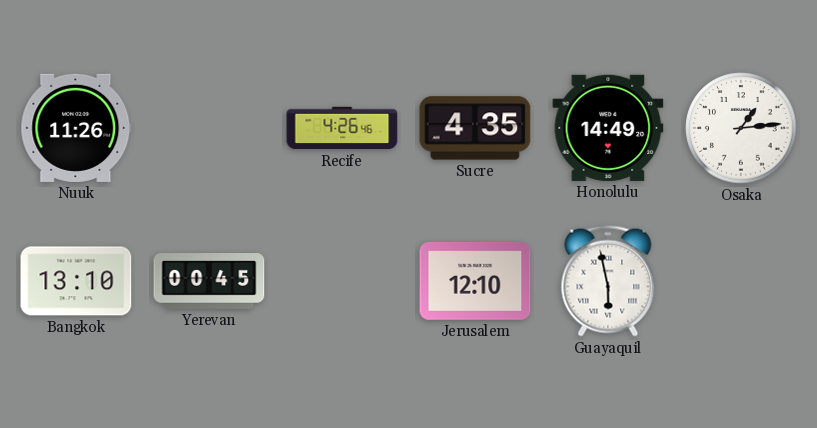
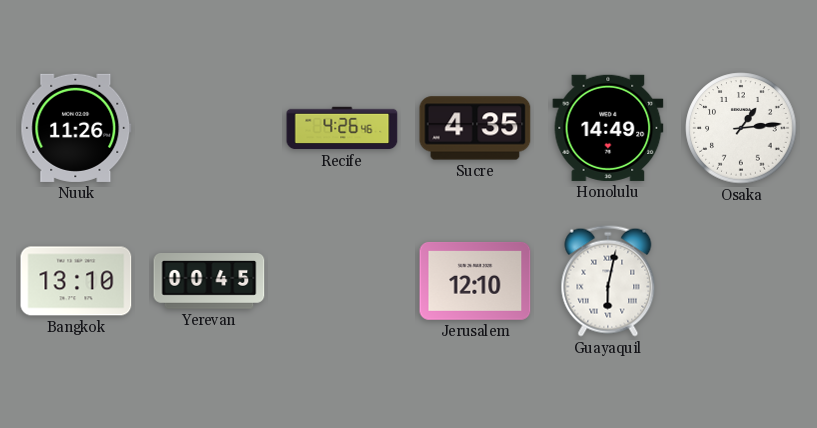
Guayaquil: 5:58 -> 6:02
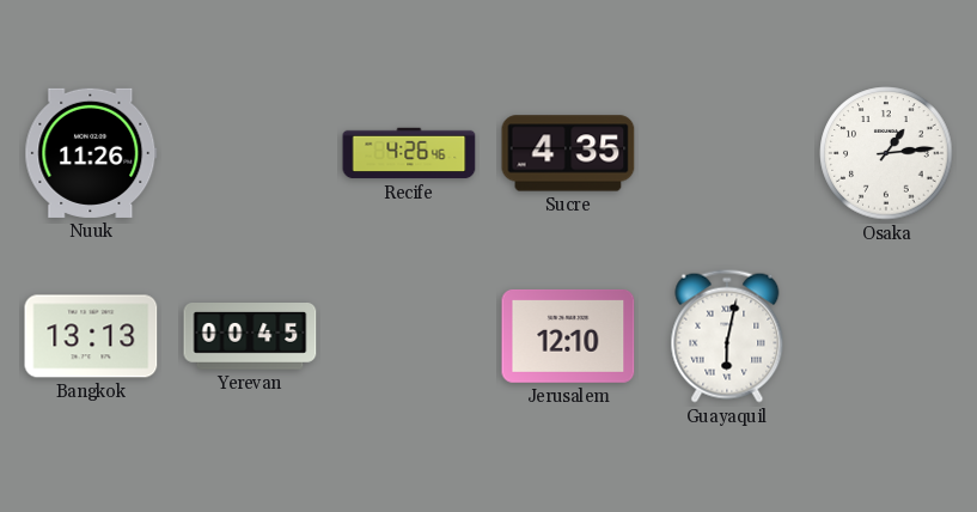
Honolulu: 14:49 -> none
Bangkok: 13:10 -> 13:13
